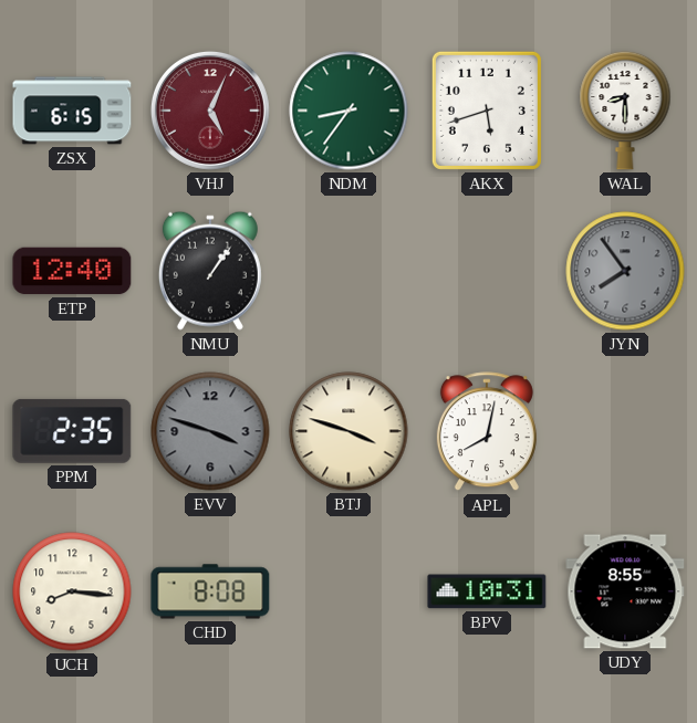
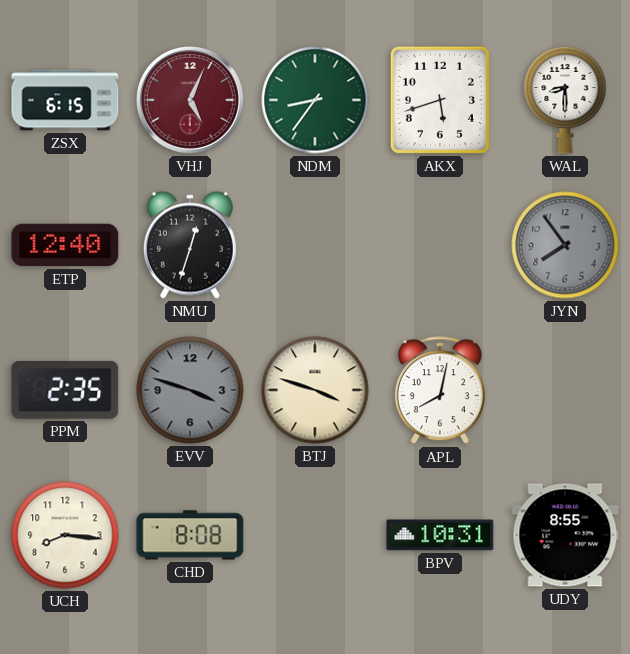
NMU: 1:06 -> 12:33
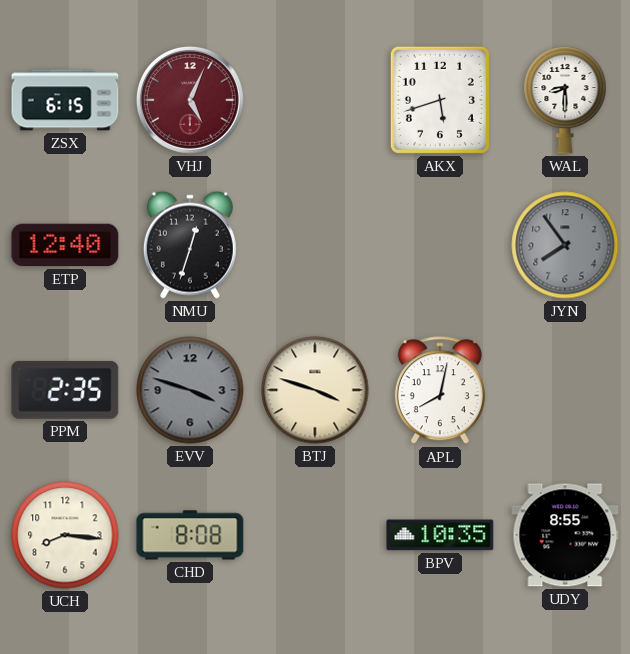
NDM: 8:36 -> none
BPV: 10:31 -> 10:35
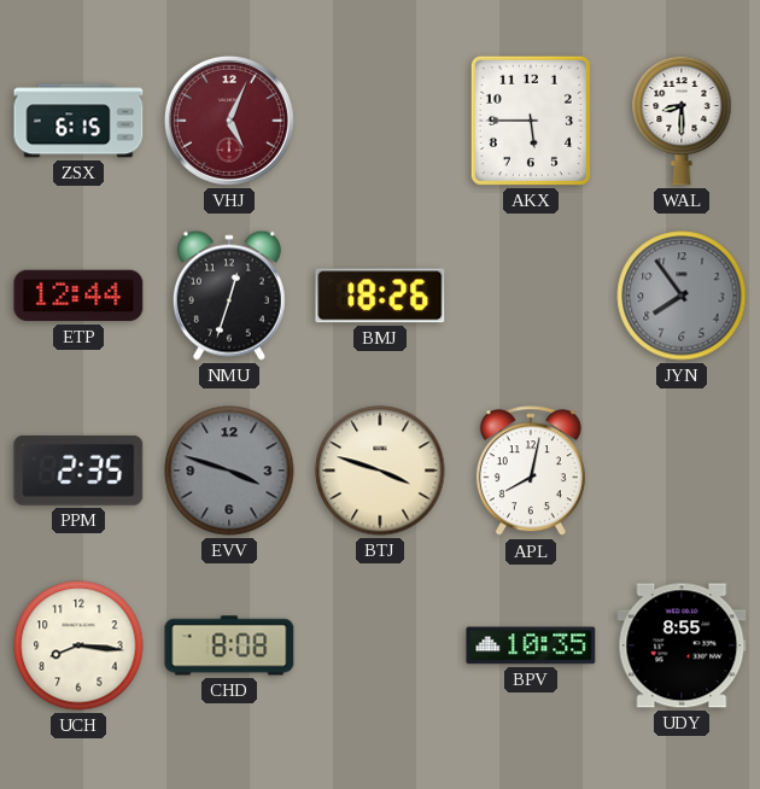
AKX: 5:42 -> 5:45
ETP: 12:40 -> 12:44
BMJ: none -> 18:26
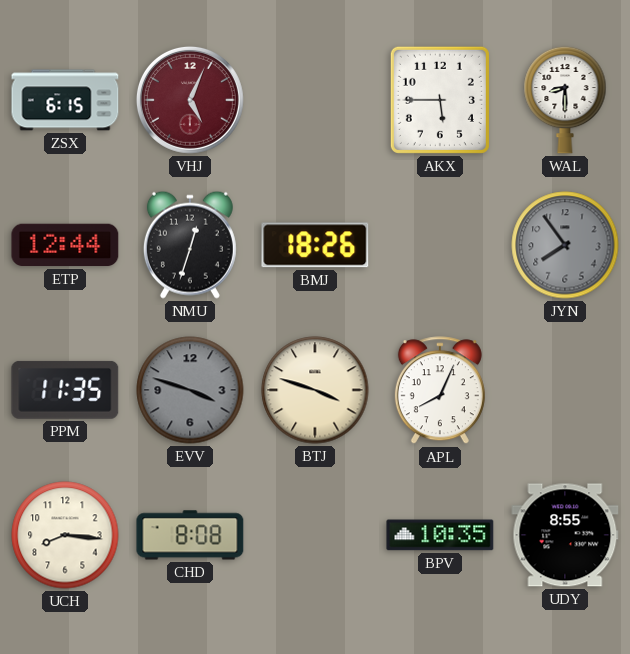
PPM: 2:35 -> 11:35
APL: 8:02 -> 8:04
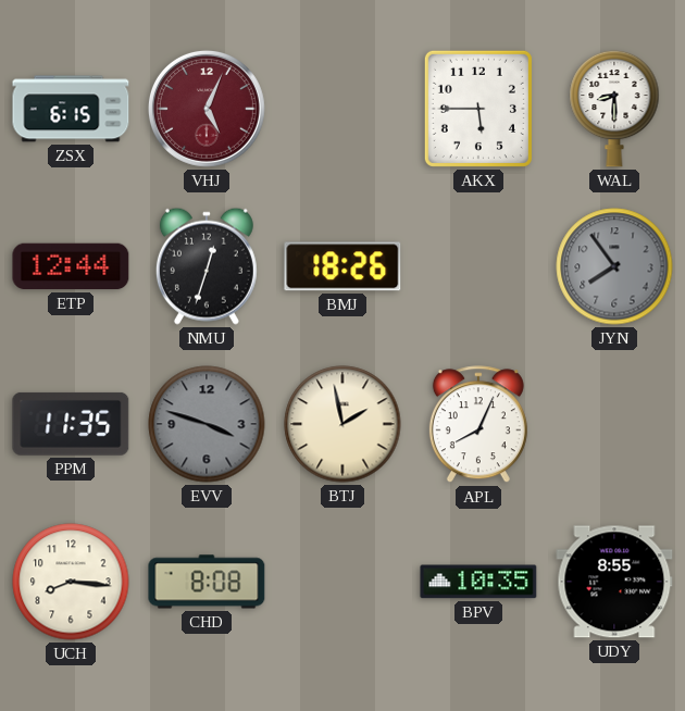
BTJ: 3:48 -> 1:58
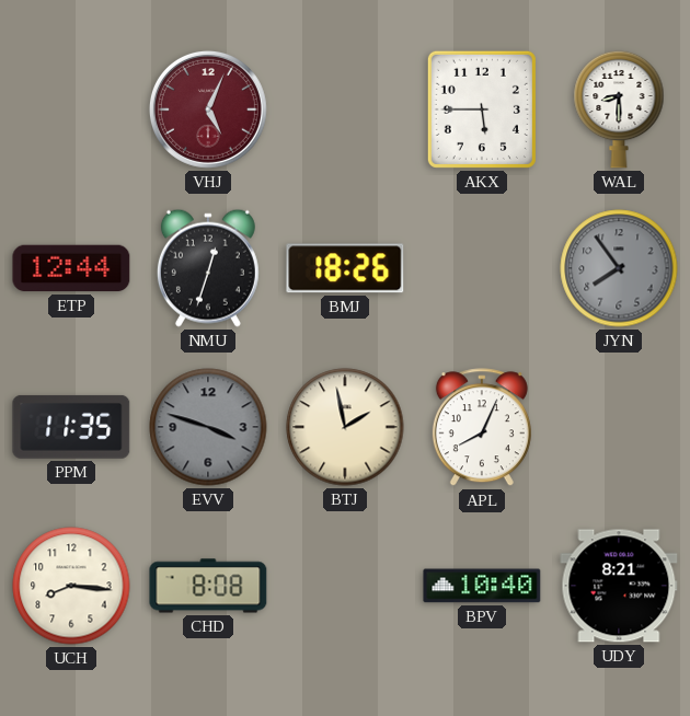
ZSX: 6:15 -> none
BPV: 10:35 -> 10:40
UDY: 8:55 -> 8:21
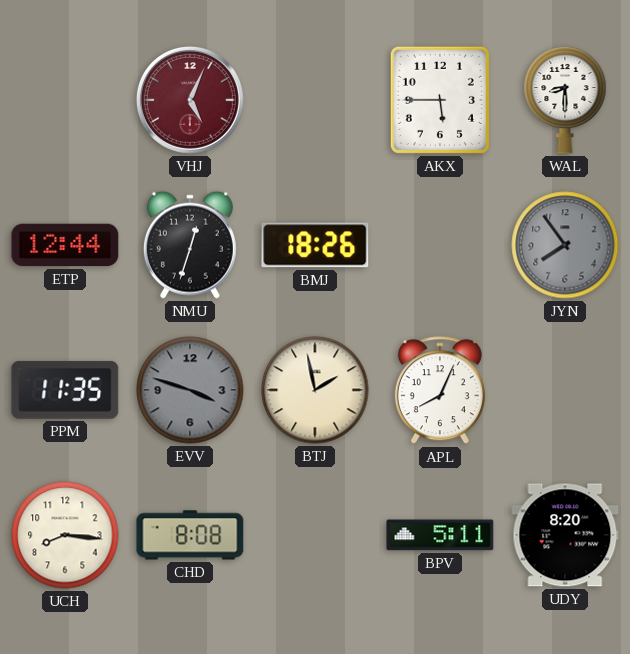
BPV: 10:40 -> 5:11
UDY: 8:21 -> 8:20
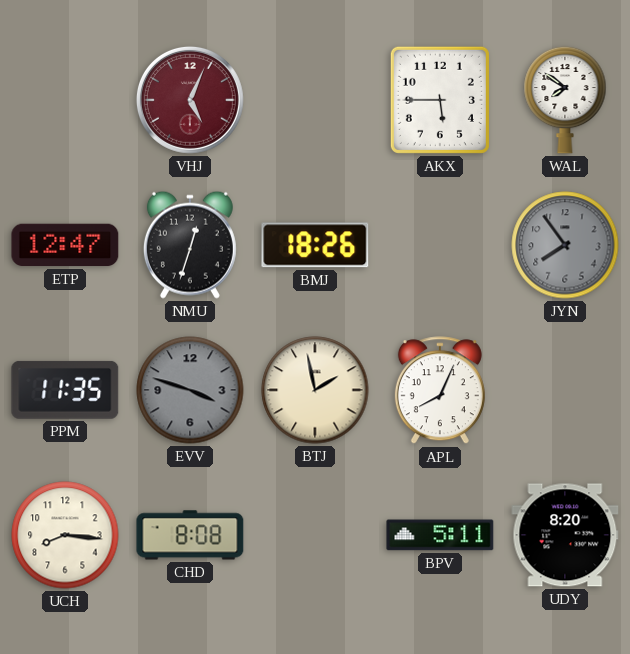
WAL: 8:30 -> 7:51
ETP: 12:44 -> 12:47
